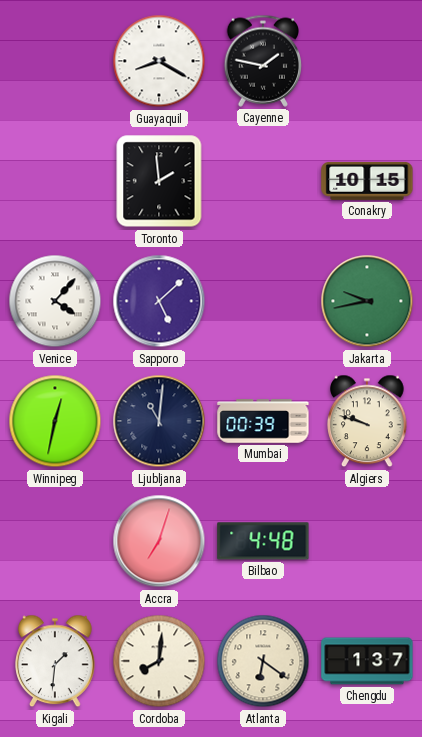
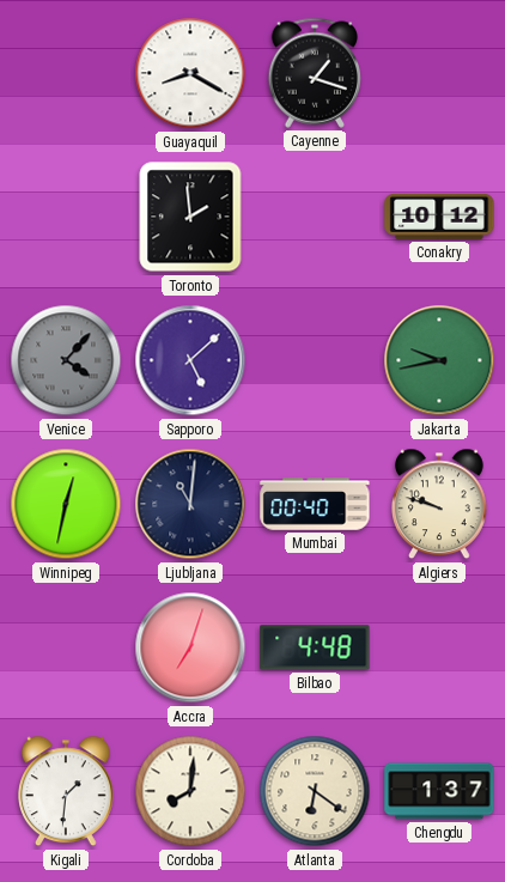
Cayenne: 1:47 -> 1:18
Conakry: 10:15 -> 10:12
Venice dial: white -> grey
Mumbai: 00:39 -> 00:40
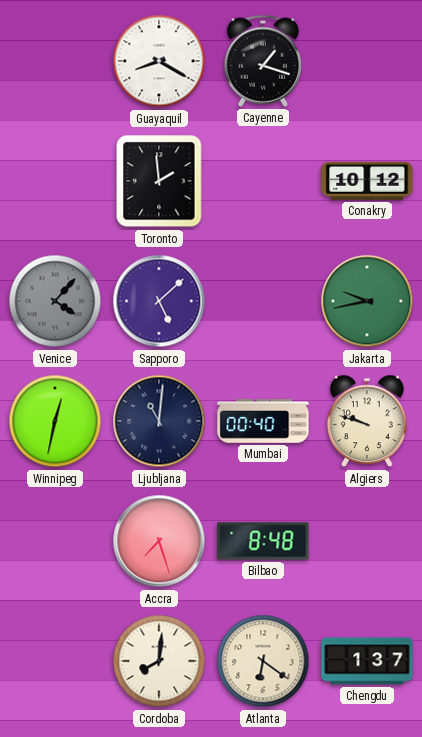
Accra: 7:03 -> 7:27
Bilbao: 4:48 -> 8:48
Kigali: 1:31 -> none
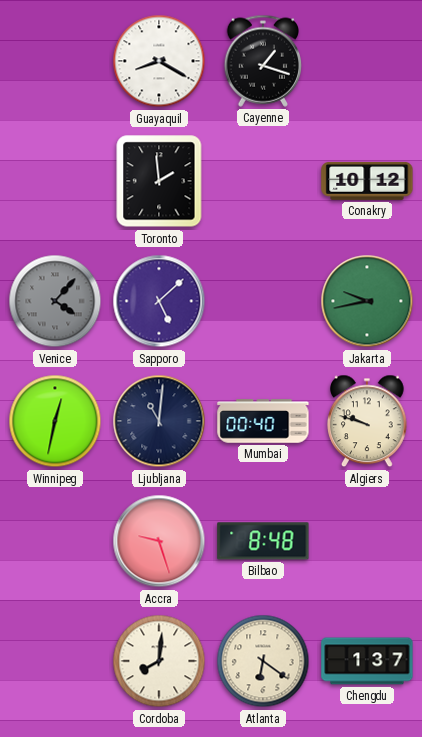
Accra: 7:27 -> 9:27
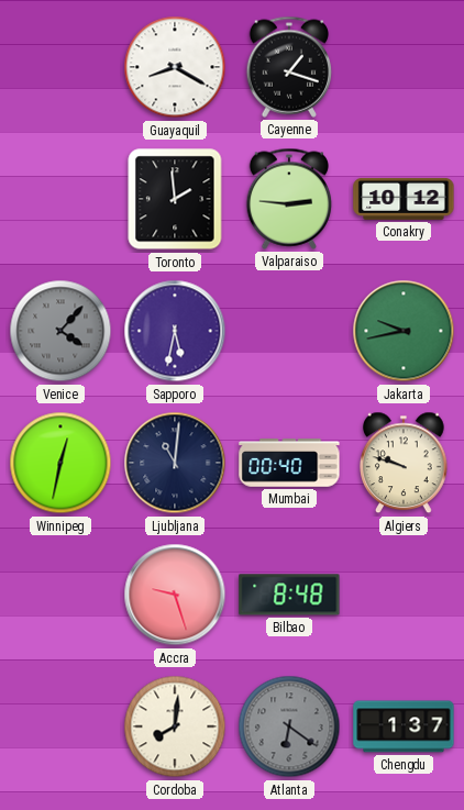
Valparaiso: none -> 2:46
Sapporo: 5:08 -> 5:32
Atlanta dial: cream -> grey
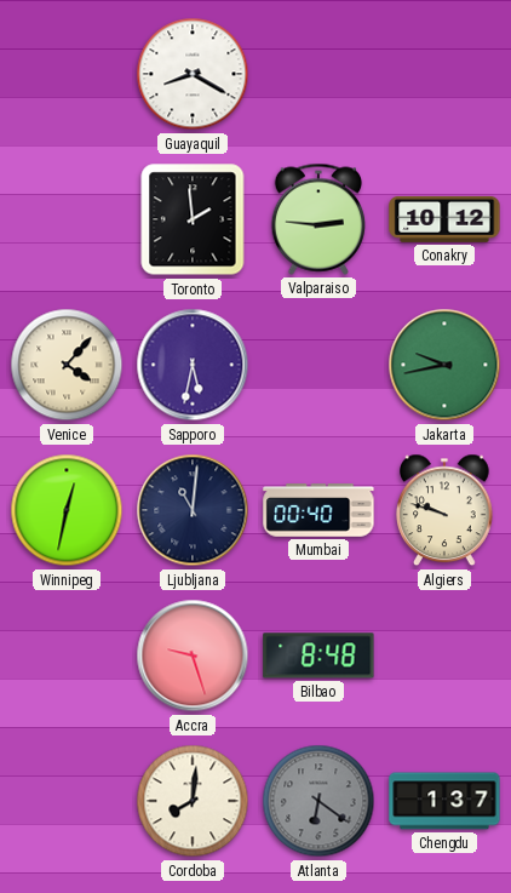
Cayenne: 1:18 -> none
Venice dial: grey -> cream
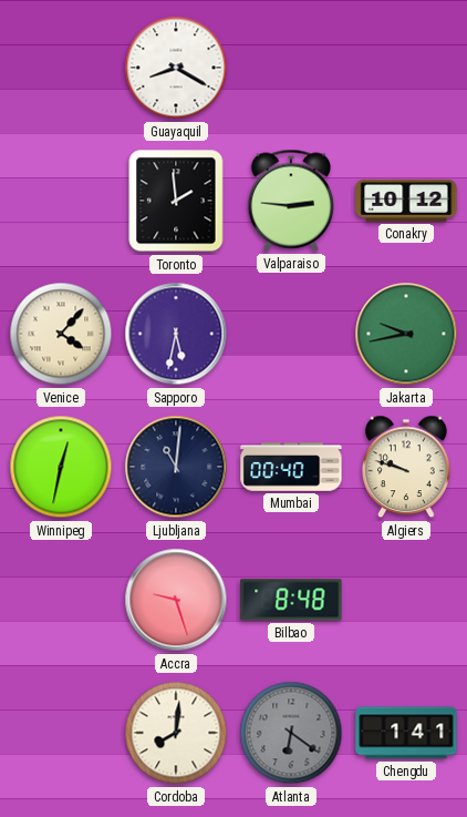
Chengdu: 1:37 -> 1:41
